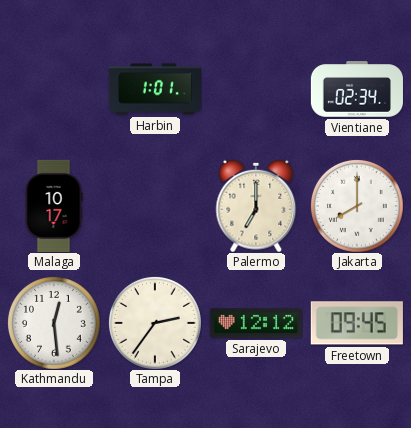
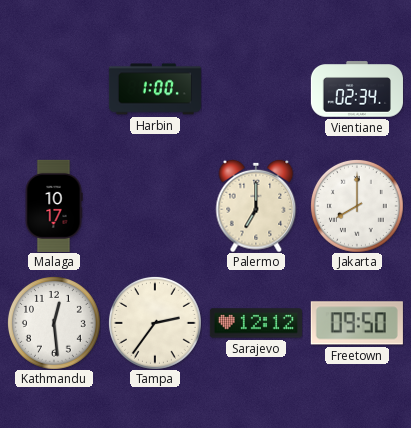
Harbin: 1:01 -> 1:00
Freetown: 09:45 -> 09:50
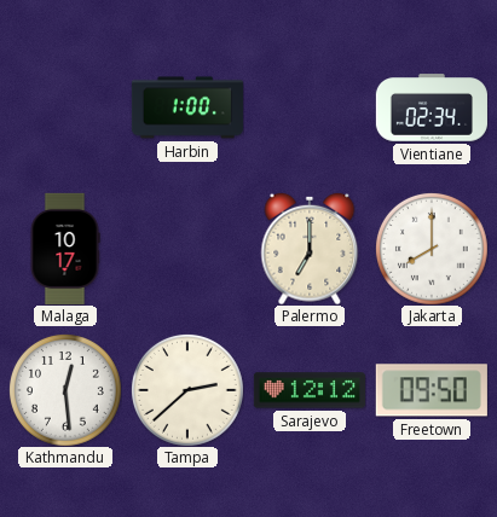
Tampa: 2:36 -> 2:38
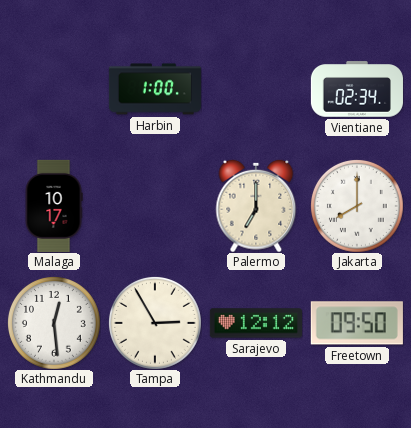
Tampa: 2:38 -> 2:55
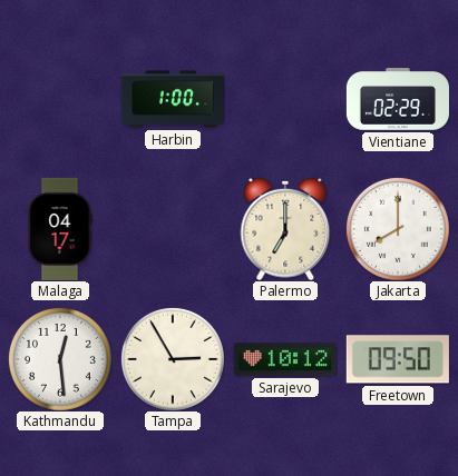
Vientiane: 02:34 -> 02:29
Malaga: 10:17 -> 04:17
Sarajevo: 12:12 -> 10:12
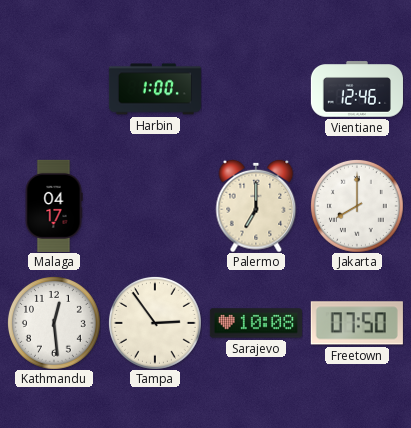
Vientiane: 02:29 -> 12:46
Tampa: 2:55 -> 2:54
Sarajevo: 10:12 -> 10:08
Freetown: 09:50 -> 07:50
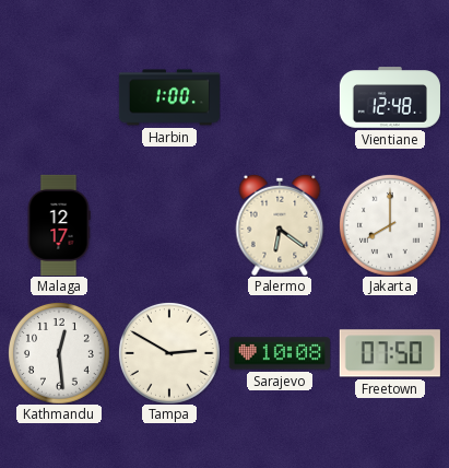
Vientiane: 12:46 -> 12:48
Malaga: 04:17 -> 12:17
Palermo: 7:00 -> 6:21
Tampa: 2:54 -> 2:50
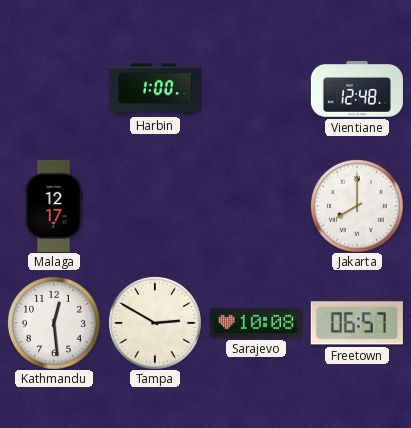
Palermo: 6:21 -> none
Freetown: 07:50 -> 06:57
